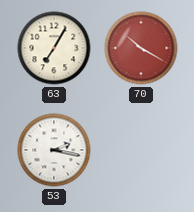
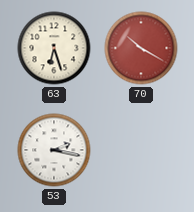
63: 7:05 -> 6:27
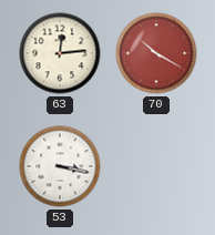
63: 6:27 -> 12:14
53: 2:17 -> 3:17
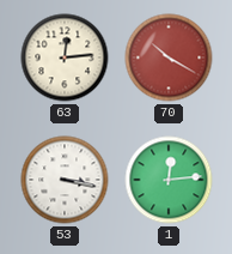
1: none -> 12:14
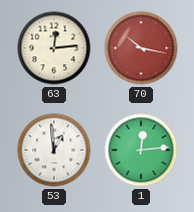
70: 10:20 -> 10:17
53: 3:17 -> 12:59
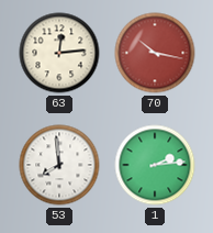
53: 12:59 -> 7:59
1: 12:14 -> 2:14
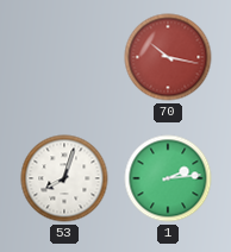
63: 12:14 -> none
53: 7:59 -> 8:03
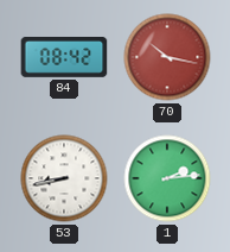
84: none -> 08:42
53: 8:03 -> 8:43
